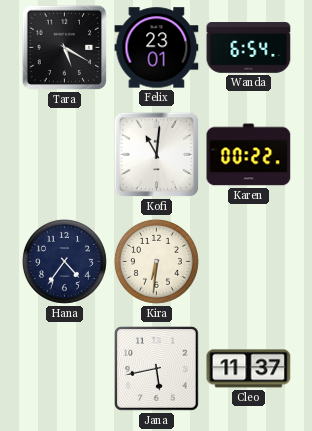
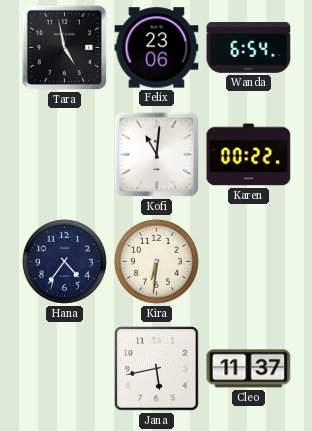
Tara: 5:20 -> 4:58
Felix: 23:01 -> 23:06
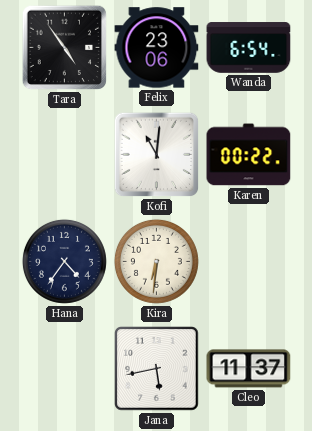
Tara: 4:58 -> 4:54
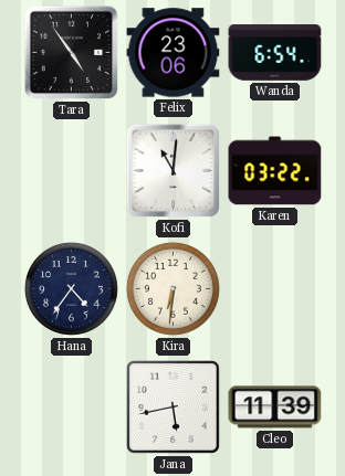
Karen: 00:22 -> 03:22
Cleo: 11:37 -> 11:39
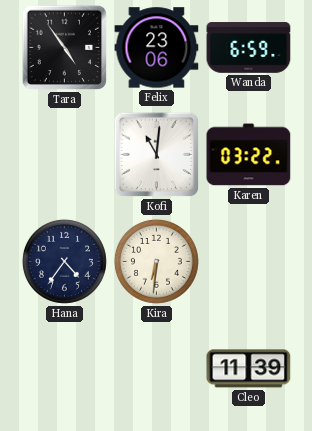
Wanda: 6:54 -> 6:59
Jana: 5:43 -> none
